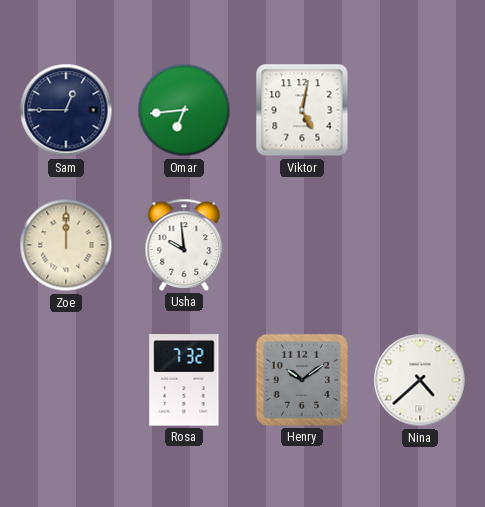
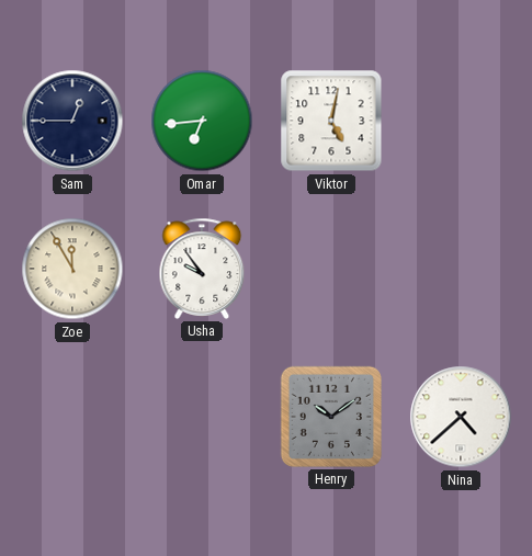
Zoe: 12:00 -> 11:55
Usha: 9:59 -> 9:54
Rosa: 7:32 -> none
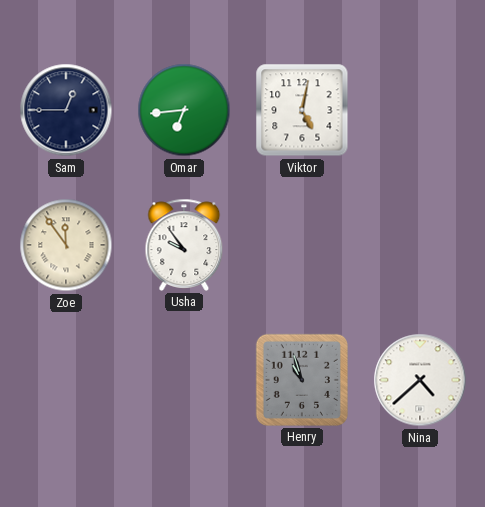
Zoe: 11:55 -> 11:54
Henry: 10:09 -> 10:57
